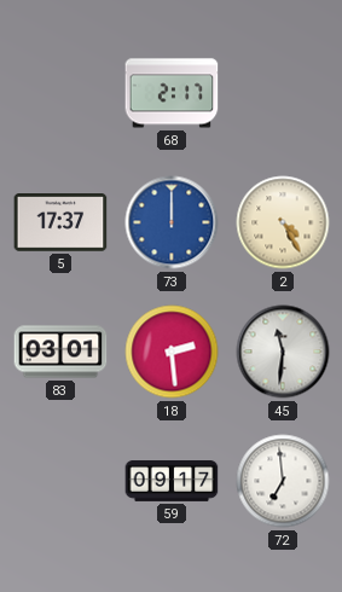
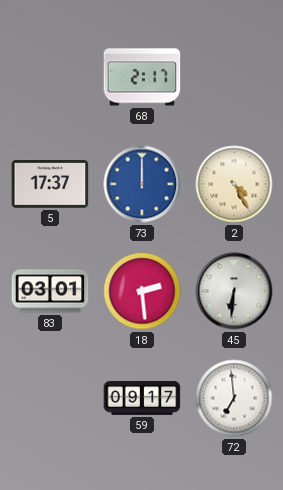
45: 11:31 -> 6:31
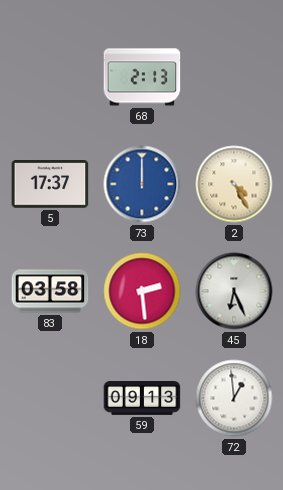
68: 2:17 -> 2:13
83: 03:01 -> 03:58
45: 6:31 -> 6:26
59: 09:17 -> 09:13
72: 6:59 -> 12:59
